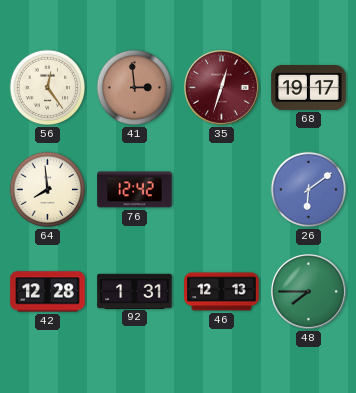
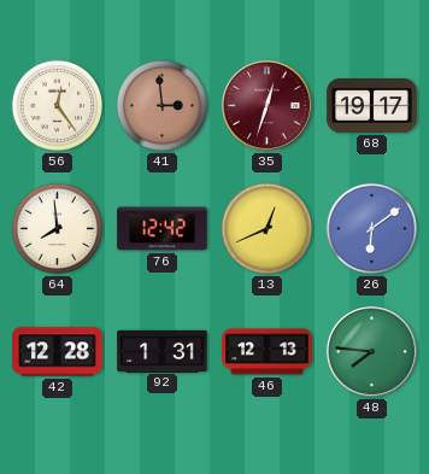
13: none -> 12:41
48: 7:45 -> 7:46
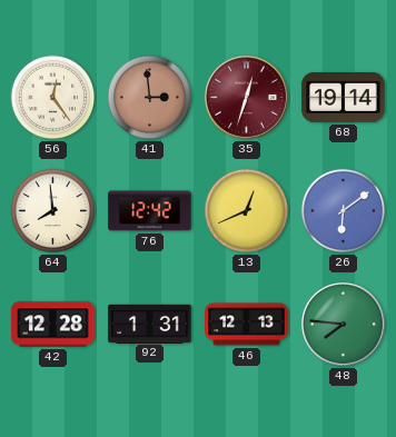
68: 19:17 -> 19:14
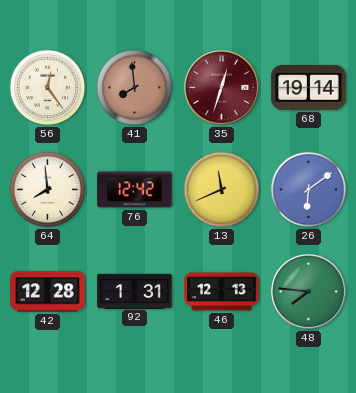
41: 2:59 -> 7:59
13: 12:41 -> 11:41
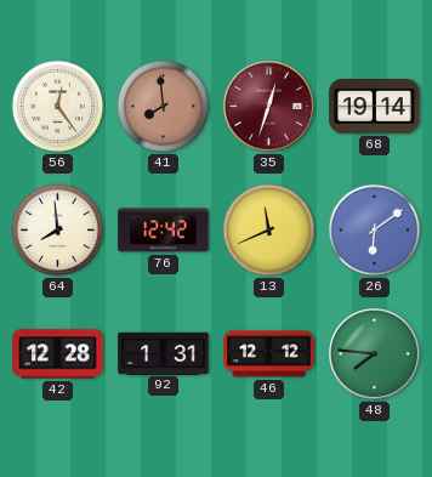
46: 12:13 -> 12:12
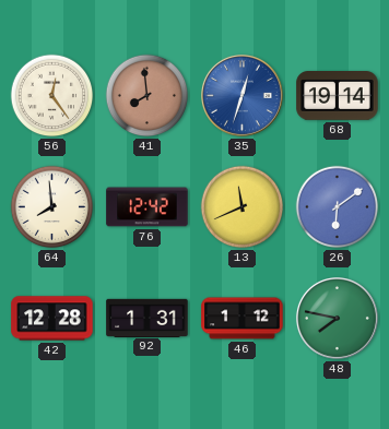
35 dial: burgundy -> blue
46: 12:12 -> 1:12
48: 7:46 -> 7:47
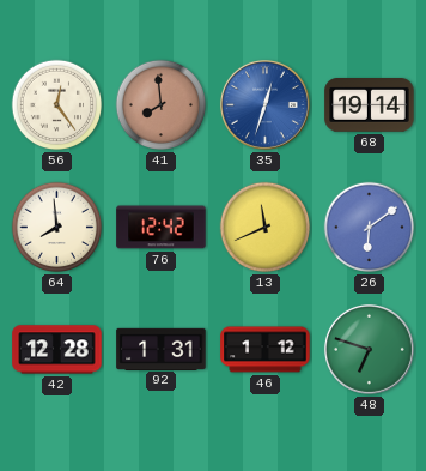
48: 7:47 -> 6:48
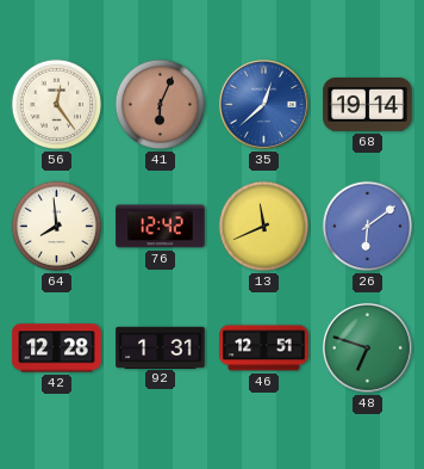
41: 7:59 -> 6:04
35: 12:33 -> 12:38
46: 1:12 -> 12:51
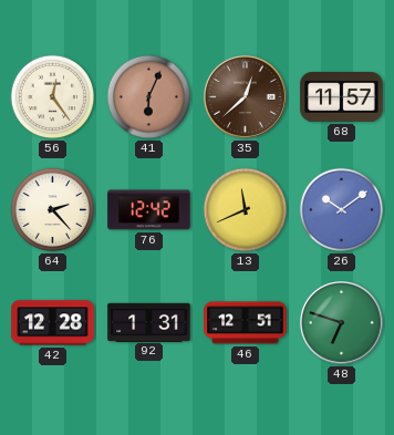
35 dial: blue -> brown
68: 19:14 -> 11:57
64: 7:59 -> 2:23
26: 6:09 -> 10:09
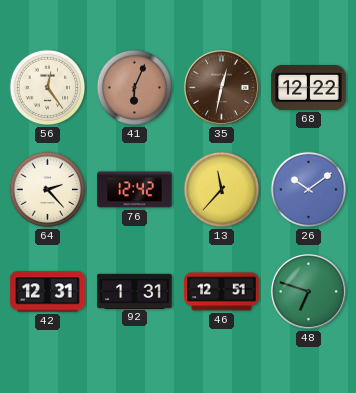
35: 12:38 -> 12:32
68: 11:57 -> 12:22
13: 11:41 -> 11:37
42: 12:28 -> 12:31
